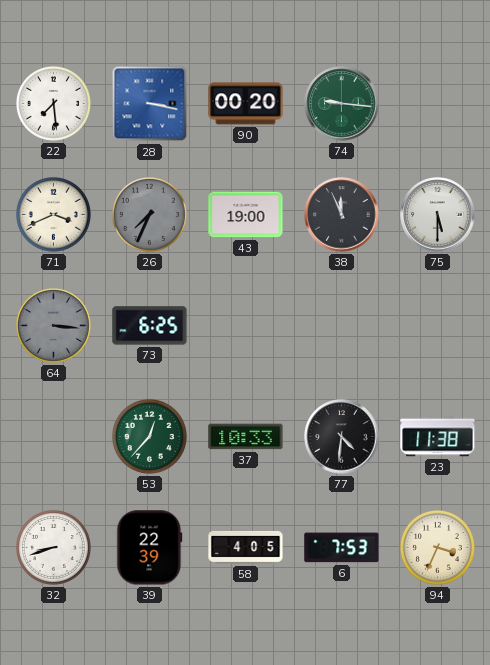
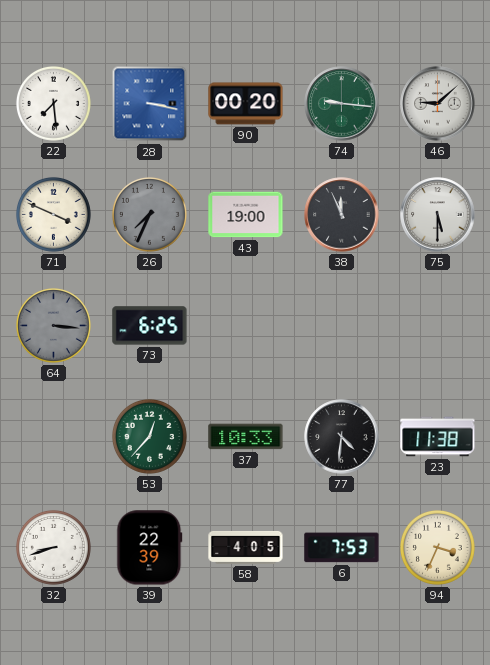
46: none -> 9:08
71: 3:41 -> 3:49
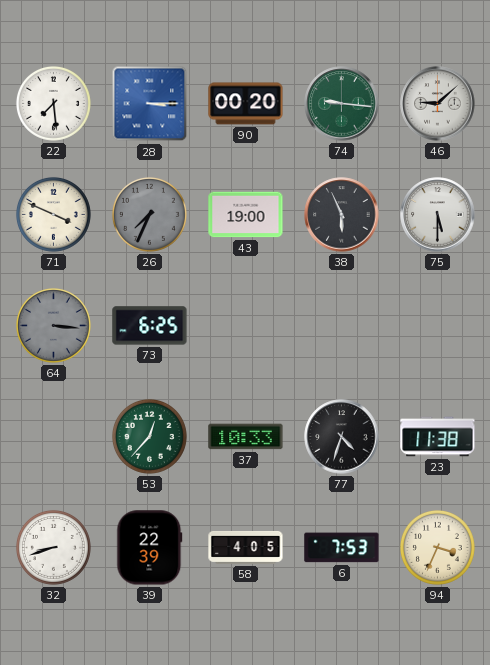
28: 3:17 -> 3:15
38: 11:56 -> 5:56
77: 4:31 -> 4:33
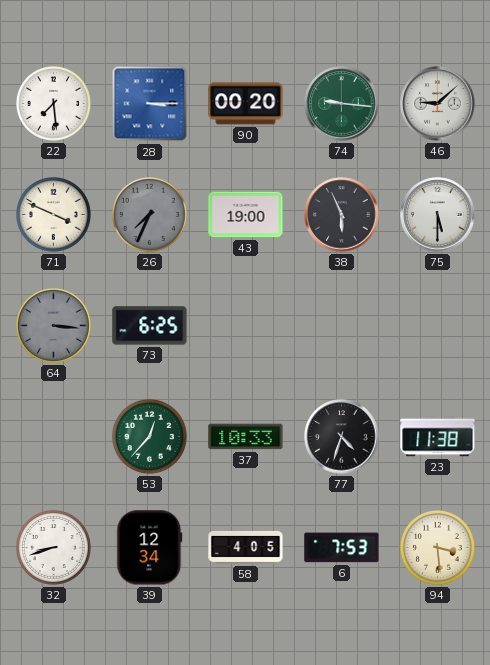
39: 22:39 -> 12:34
94: 3:34 -> 3:29
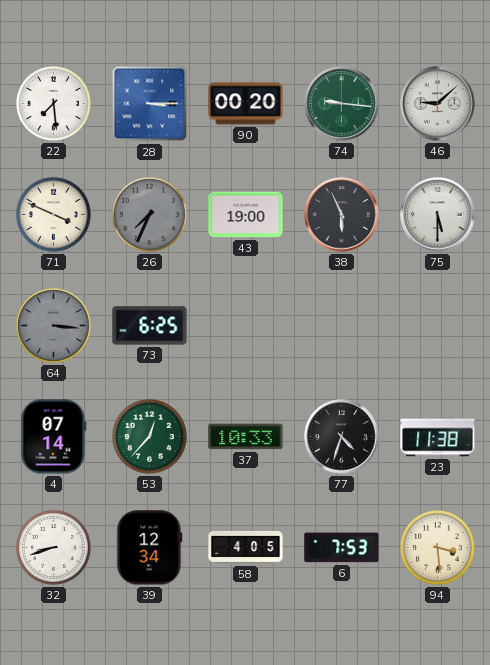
4: none -> 07:14
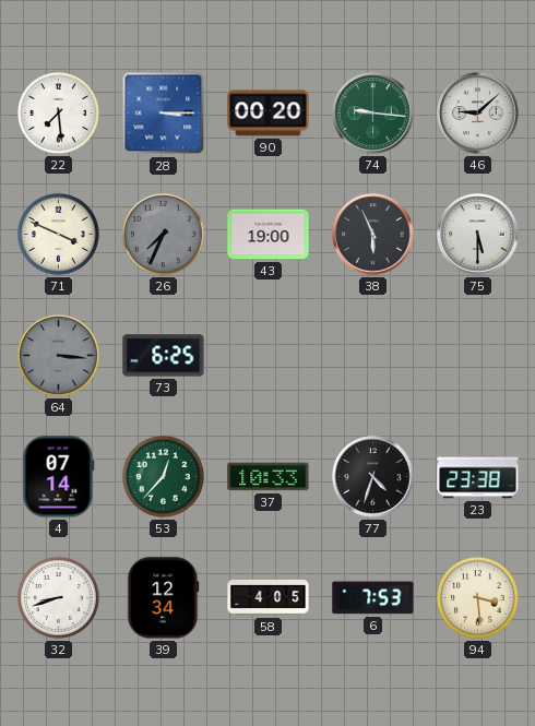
23: 11:38 -> 23:38
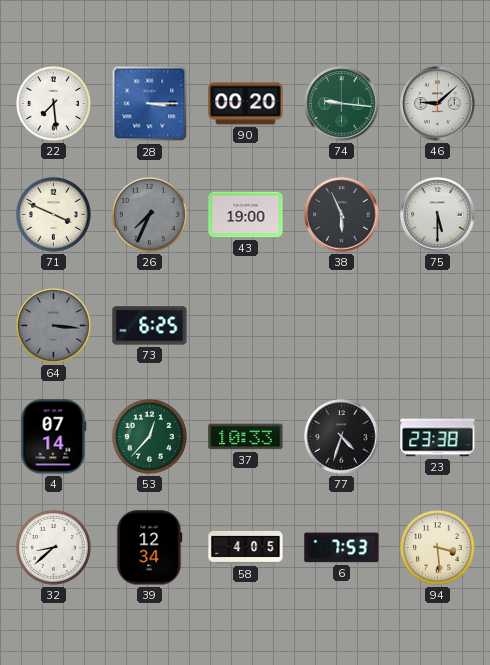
32: 8:42 -> 8:38
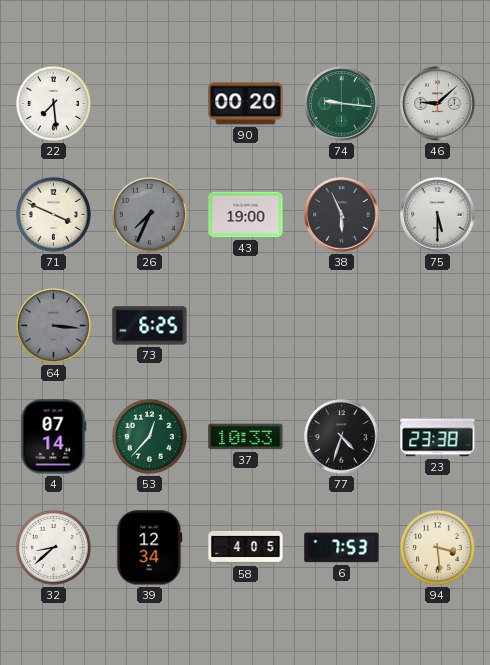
28: 3:15 -> none
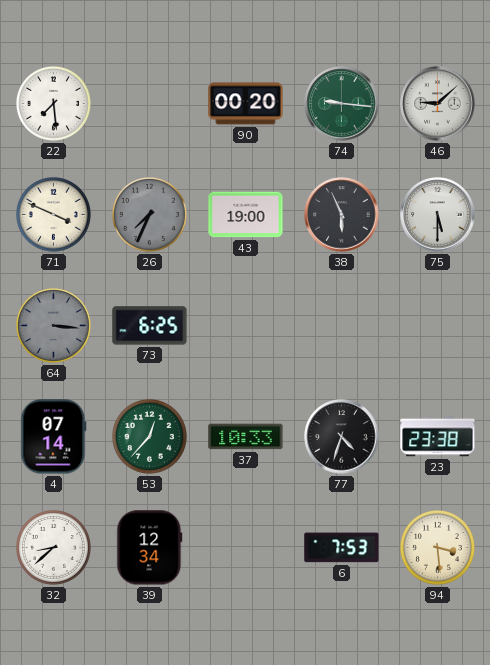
58: 4:05 -> none
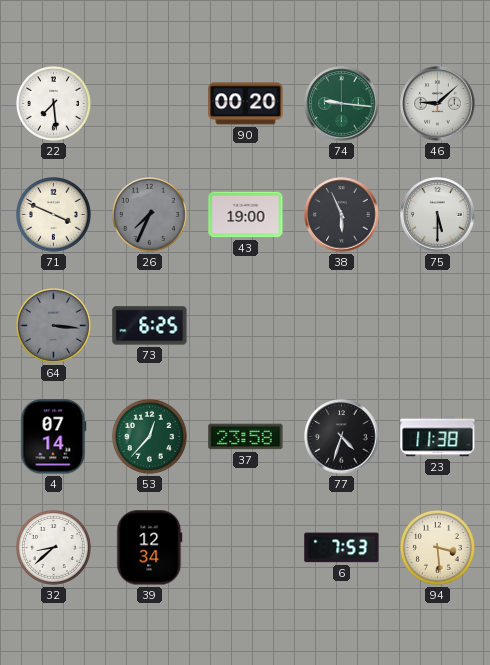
37: 10:33 -> 23:58
23: 23:38 -> 11:38
